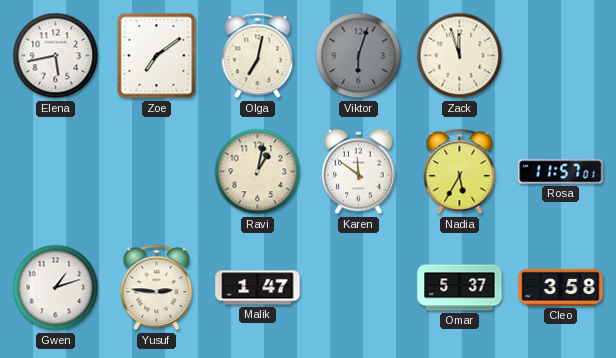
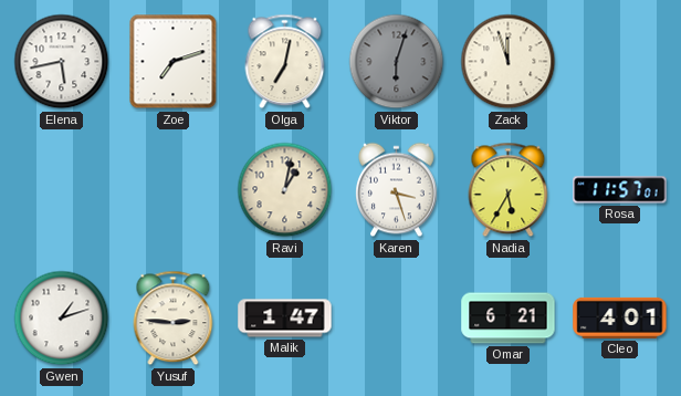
Zoe: 7:09 -> 7:12
Karen: 11:51 -> 3:27
Omar: 5:37 -> 6:21
Cleo: 3:58 -> 4:01
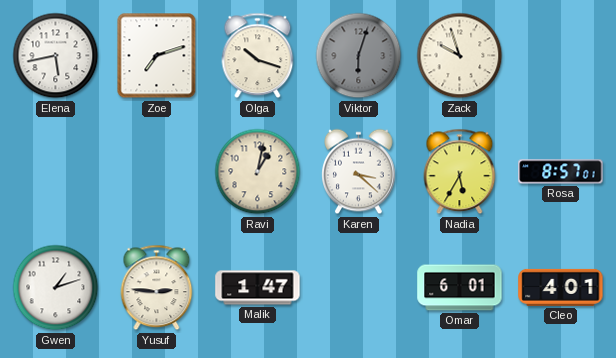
Olga: 7:02 -> 10:18
Zack: 11:57 -> 9:57
Karen: 3:27 -> 3:22
Rosa: 11:57 -> 8:57
Omar: 6:21 -> 6:01
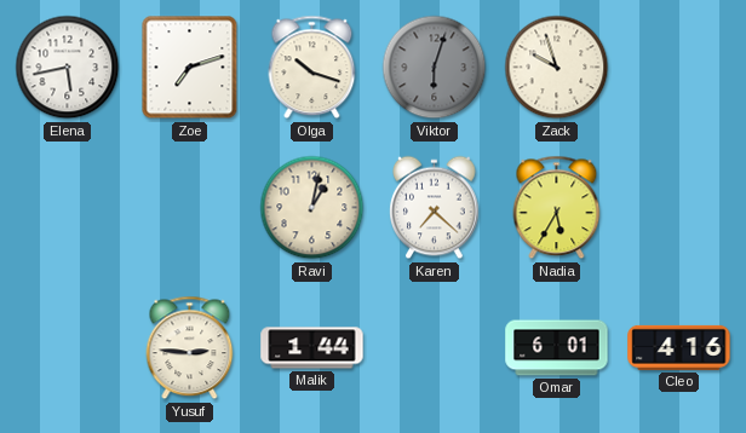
Karen: 3:22 -> 7:22
Rosa: 8:57 -> none
Gwen: 1:12 -> none
Malik: 1:47 -> 1:44
Cleo: 4:01 -> 4:16
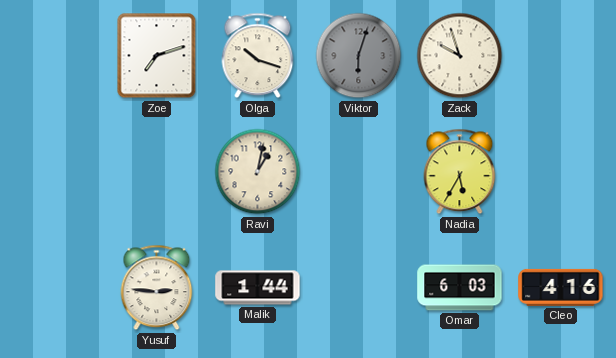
Elena: 5:43 -> none
Karen: 7:22 -> none
Omar: 6:01 -> 6:03
